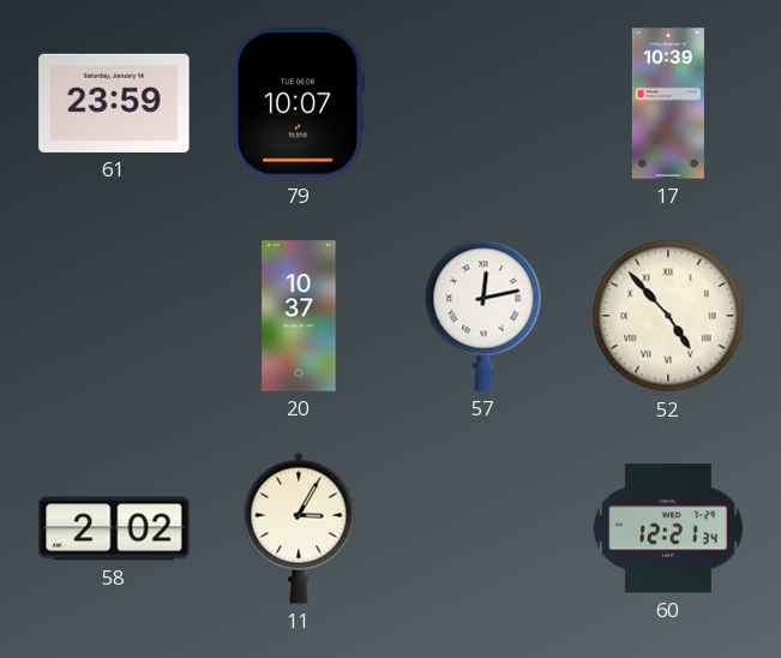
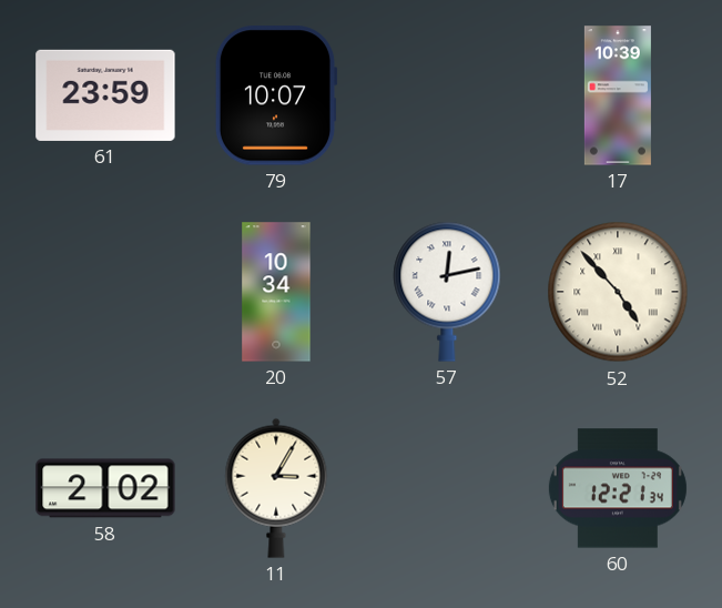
20: 10:37 -> 10:34
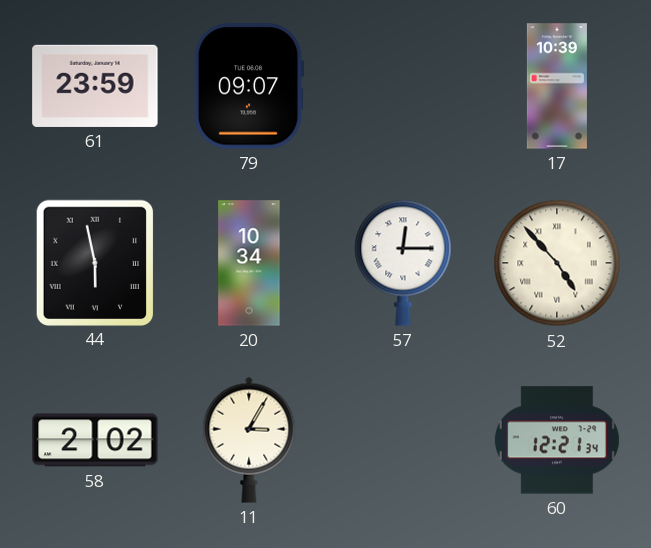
79: 10:07 -> 09:07
44: none -> 5:58
57: 12:13 -> 12:15
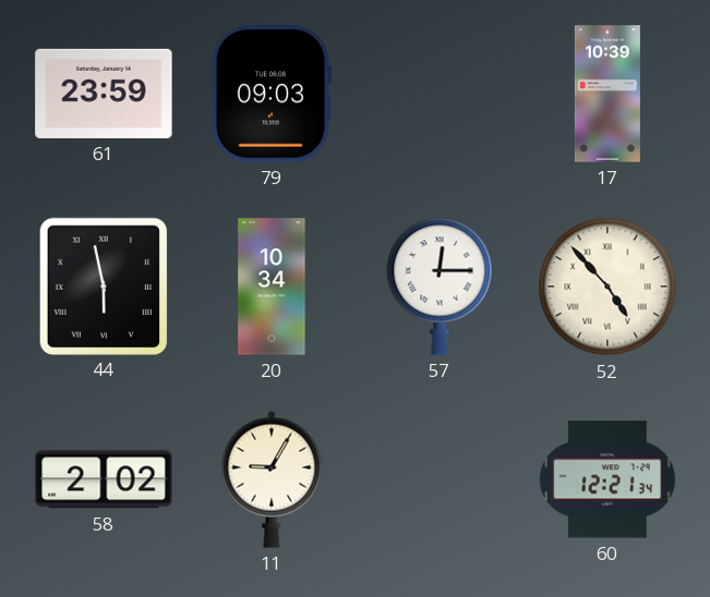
79: 09:07 -> 09:03
11: 3:05 -> 9:05
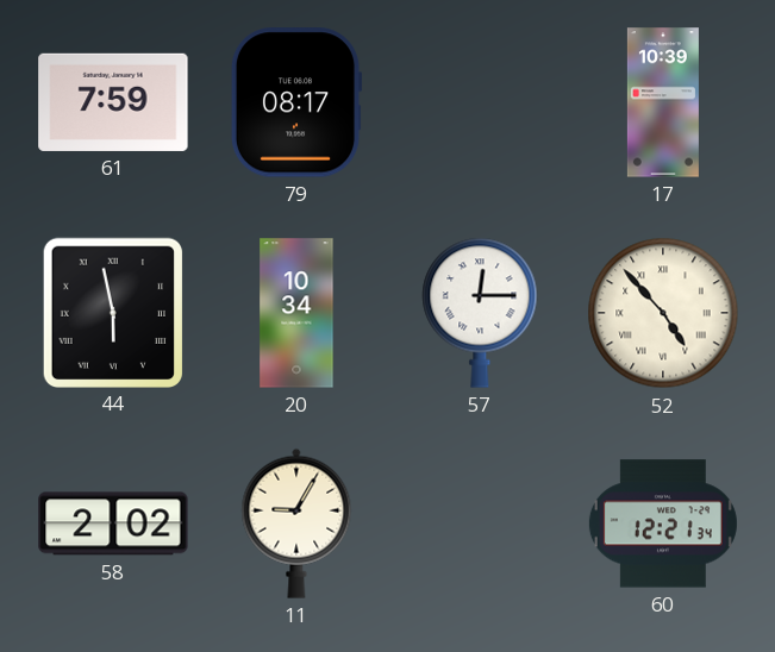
61: 23:59 -> 7:59
79: 09:03 -> 08:17
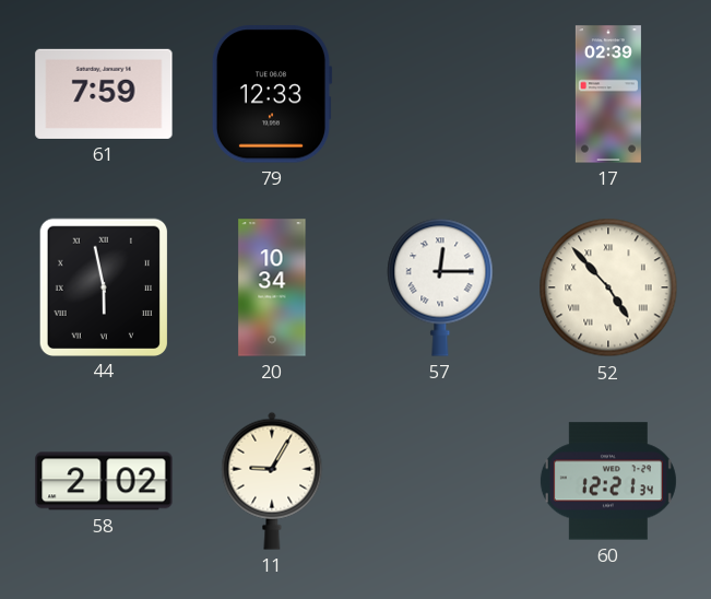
79: 08:17 -> 12:33
17: 10:39 -> 02:39
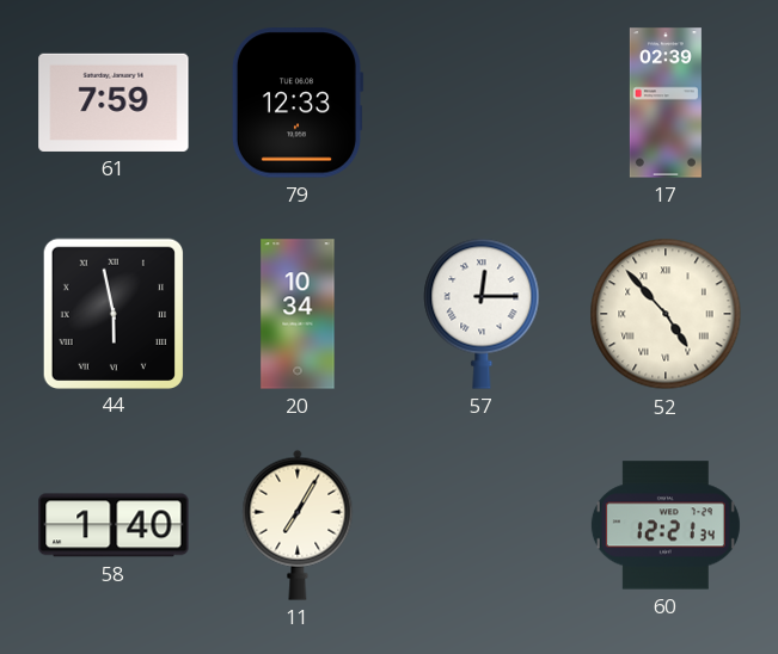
58: 2:02 -> 1:40
11: 9:05 -> 7:05
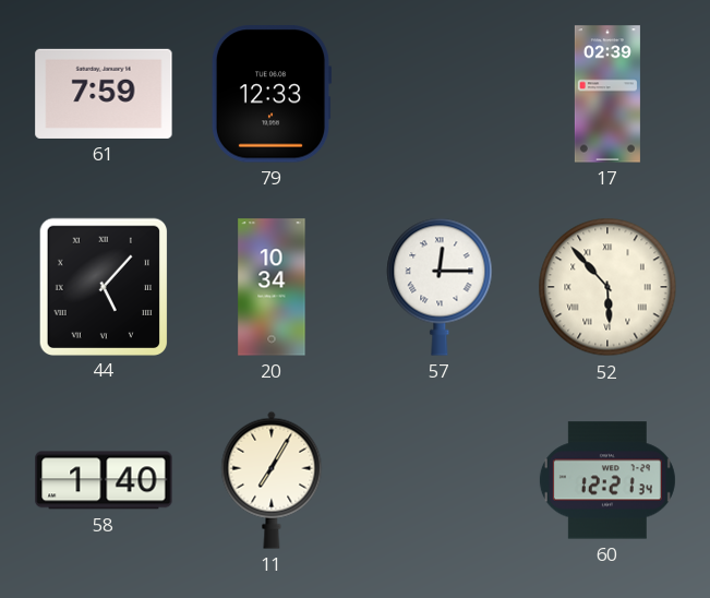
44: 5:58 -> 5:07
52: 4:53 -> 5:53
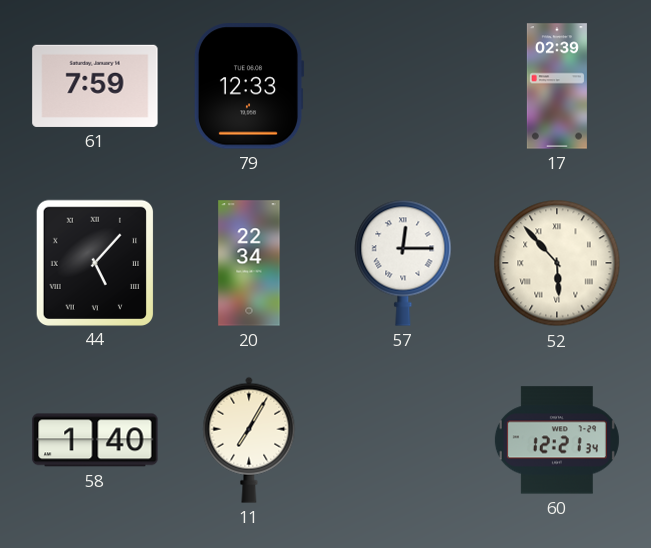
20: 10:34 -> 22:34
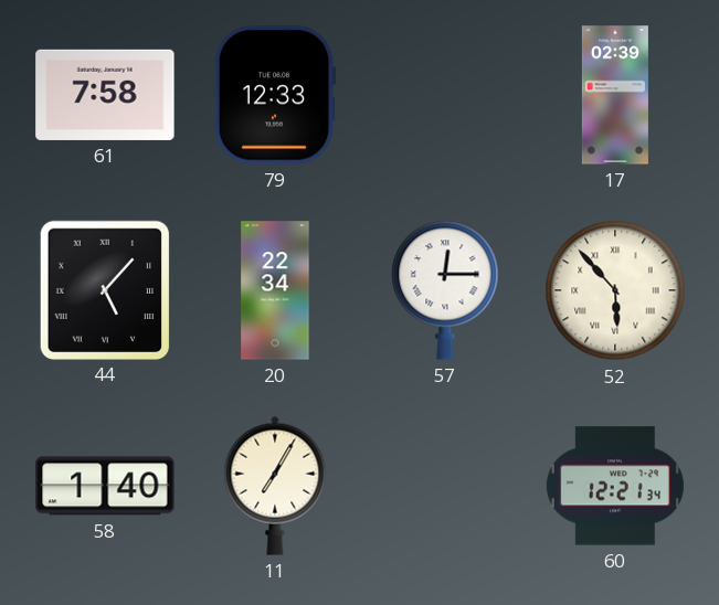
61: 7:59 -> 7:58
